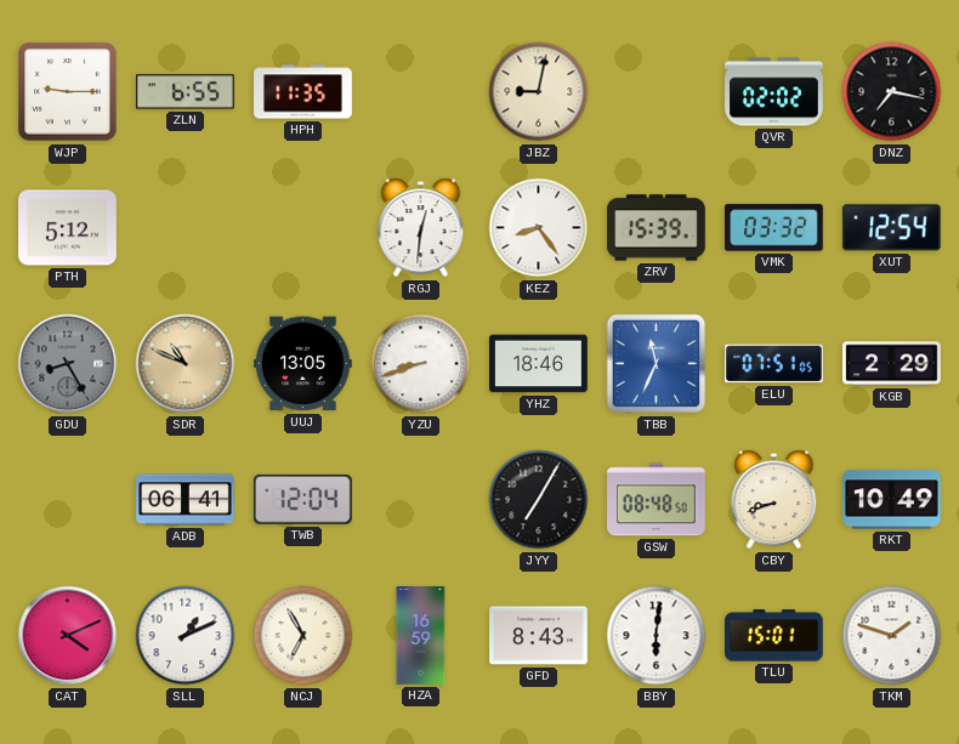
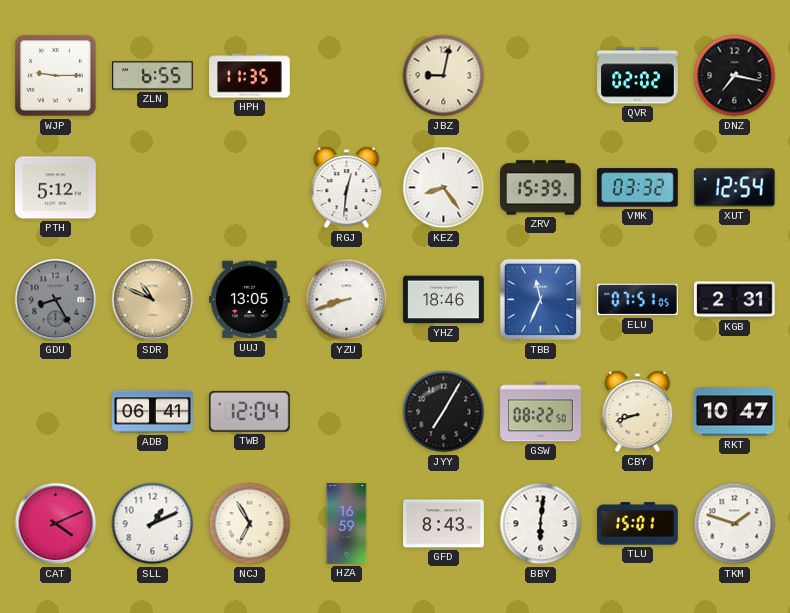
KGB: 2:29 -> 2:31
GSW: 08:48 -> 08:22
RKT: 10:49 -> 10:47
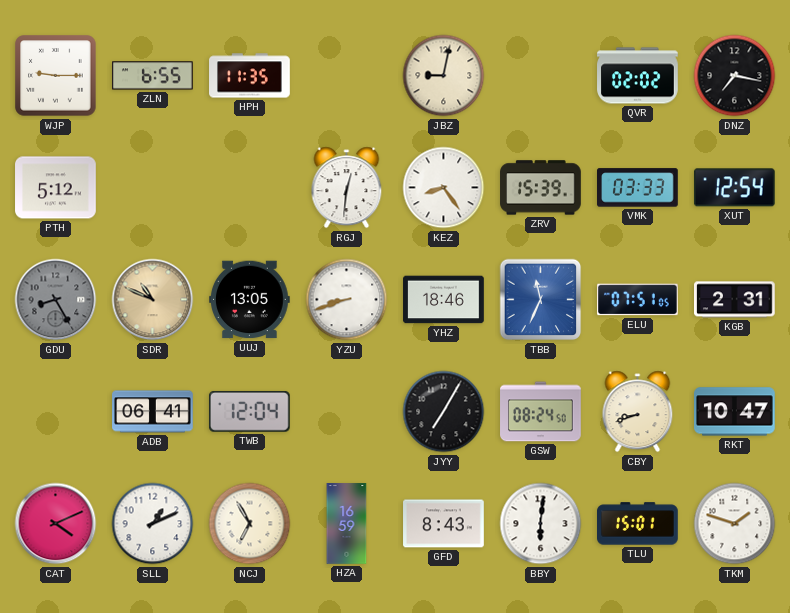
VMK: 03:32 -> 03:33
GSW: 08:22 -> 08:24
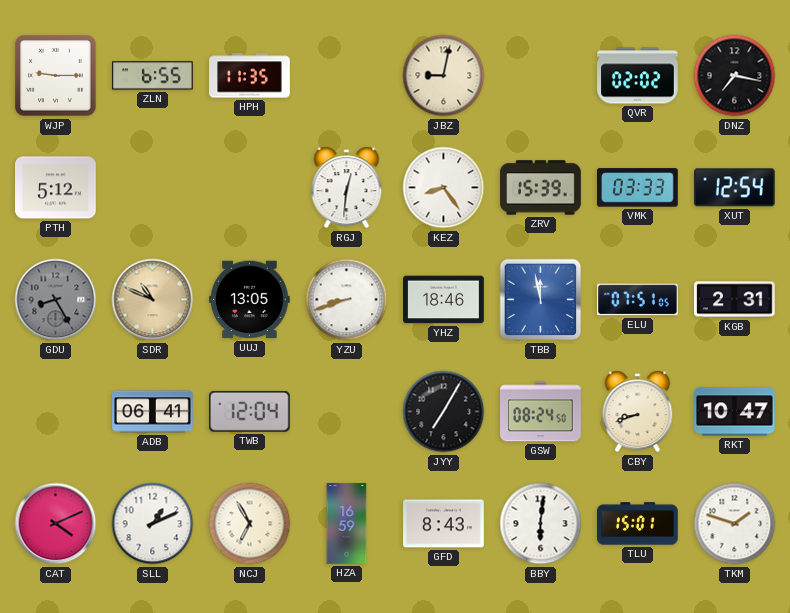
TBB: 11:34 -> 11:58
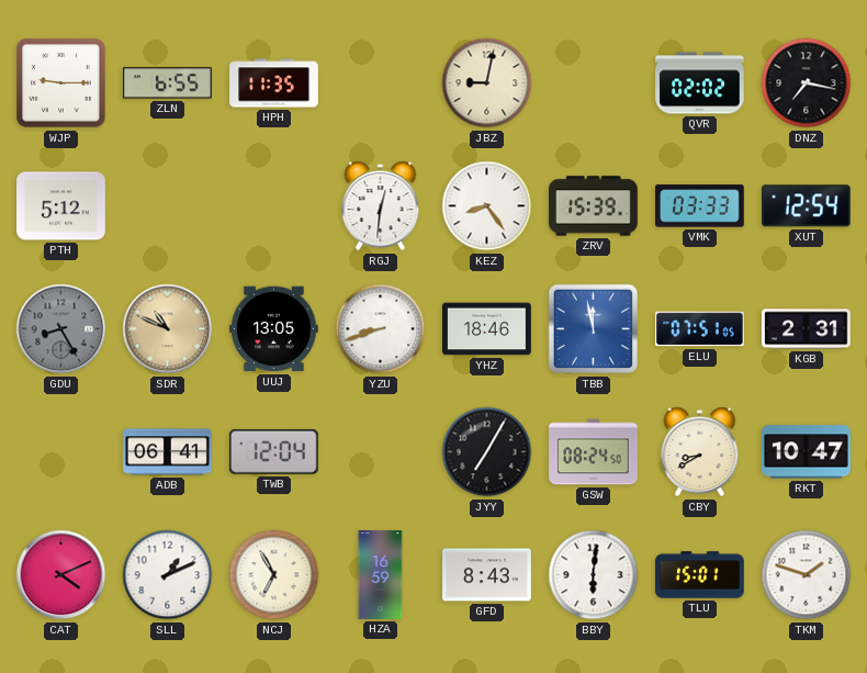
CBY: 8:42 -> 8:40
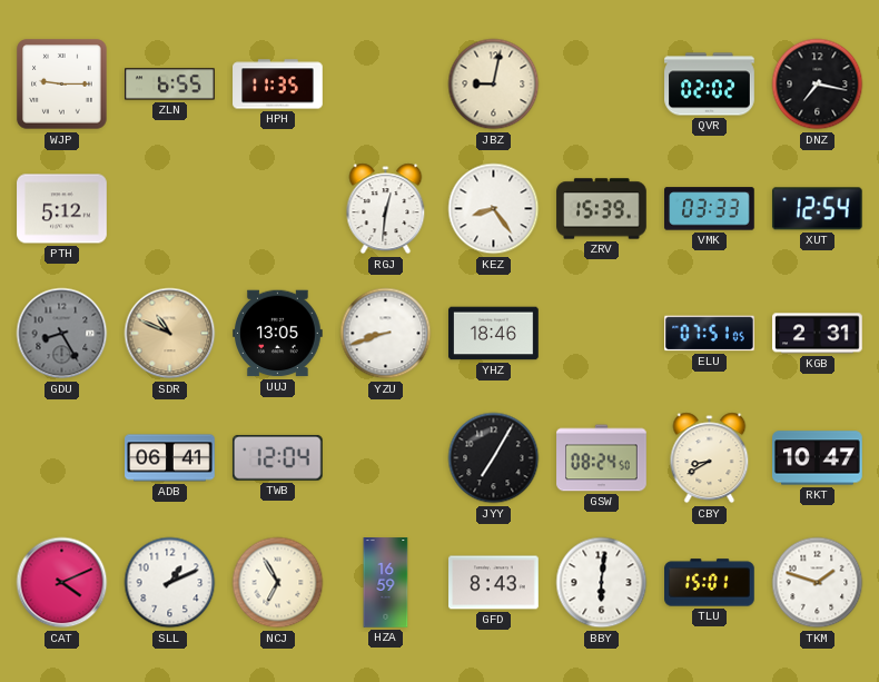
TBB: 11:58 -> none
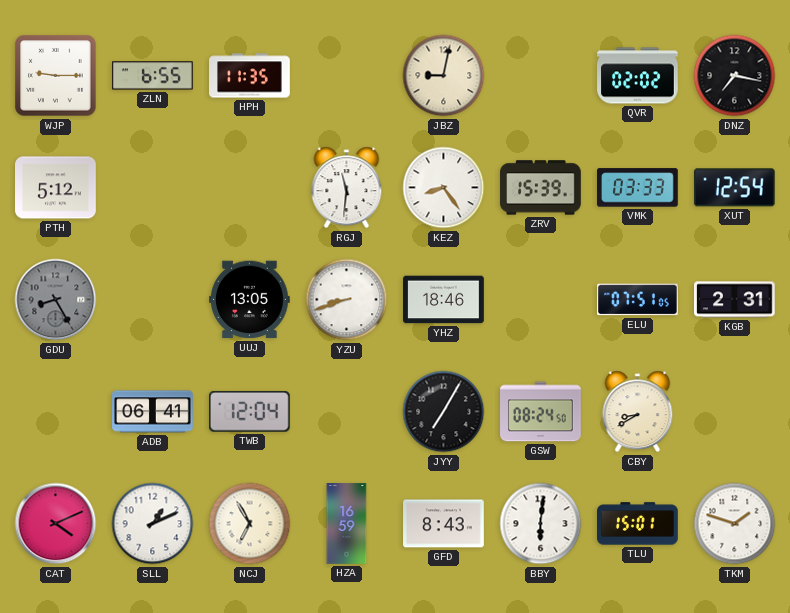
RGJ: 12:31 -> 11:31
SDR: 10:49 -> none
RKT: 10:47 -> none
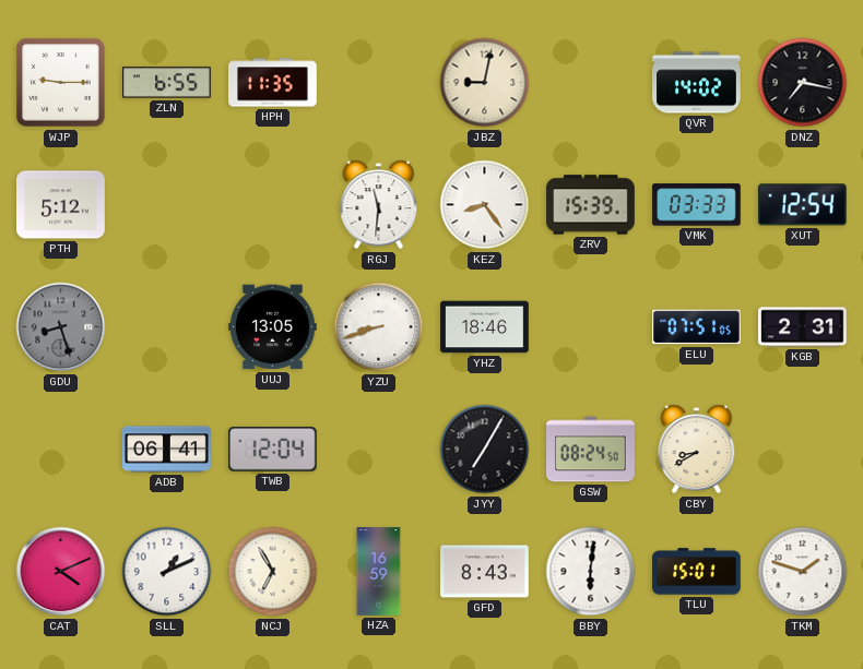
QVR: 02:02 -> 14:02
GDU: 8:25 -> 8:27
